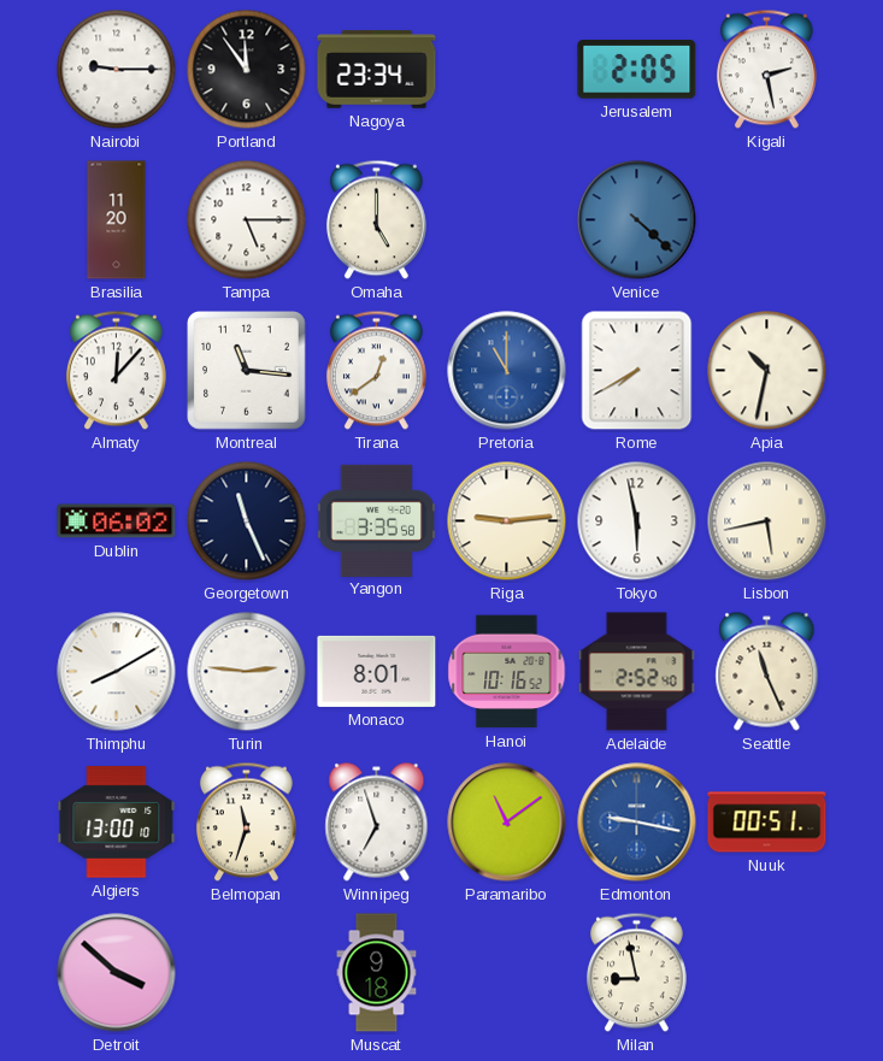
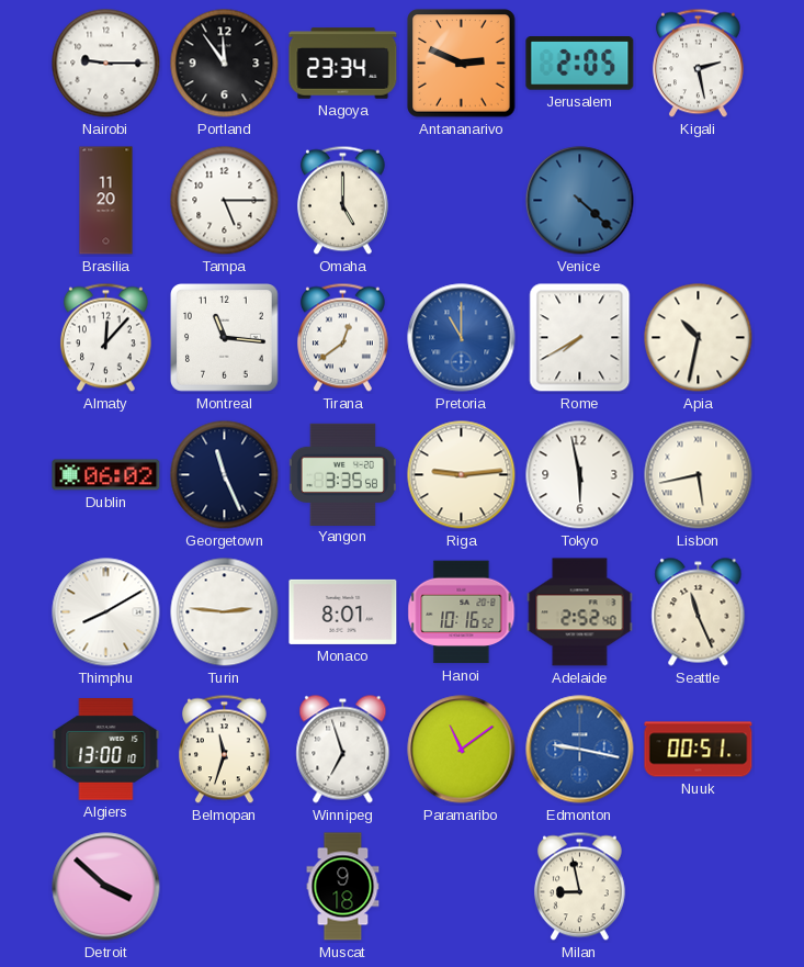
Antananarivo: none -> 2:49
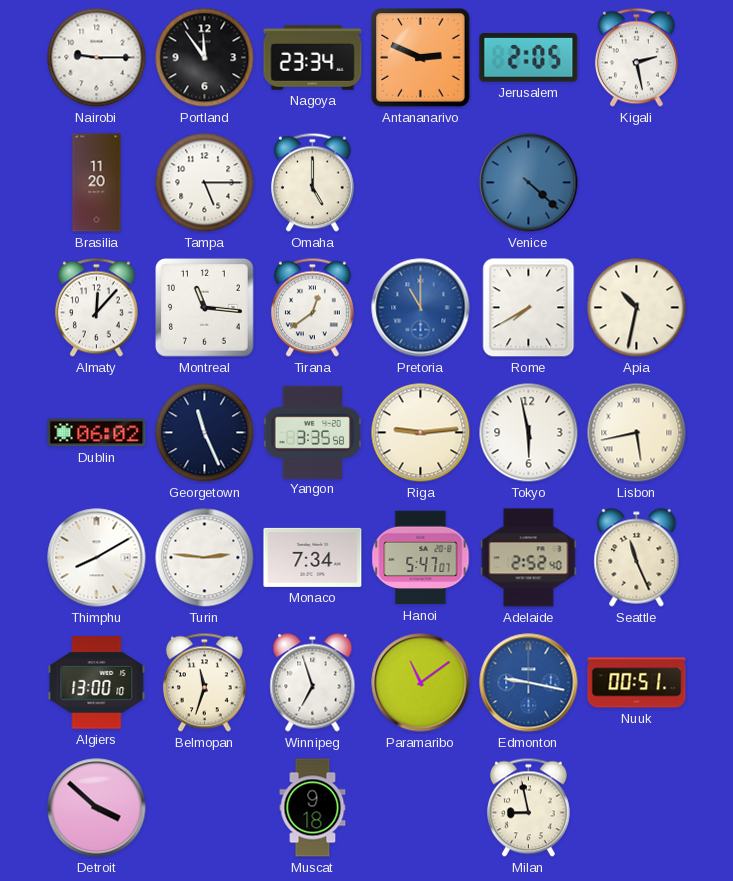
Monaco: 8:01 -> 7:34
Hanoi: 10:16 -> 5:47
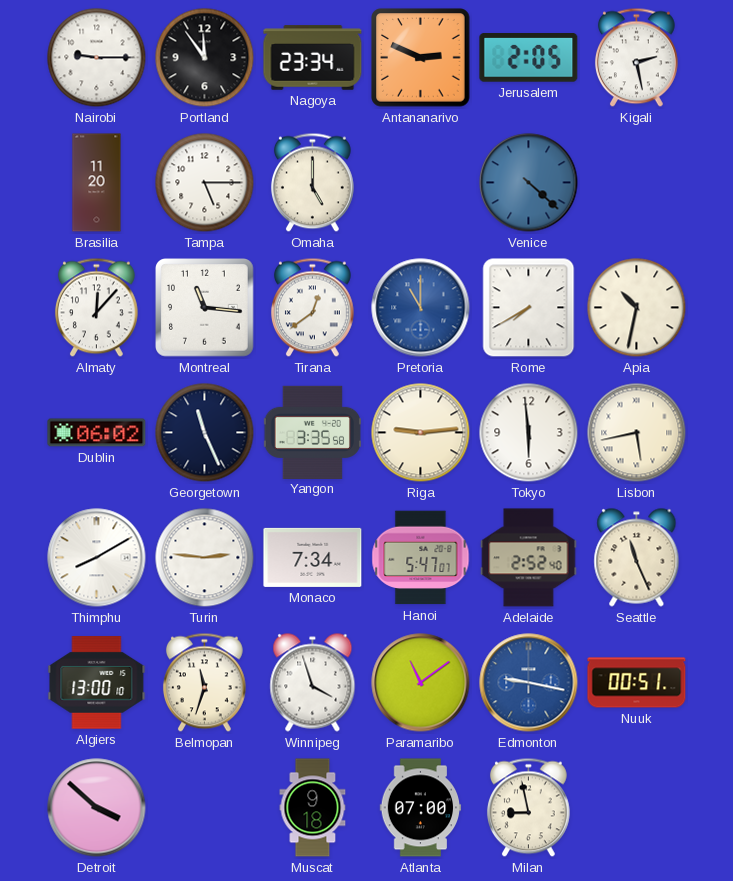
Tokyo: 5:58 -> 5:59
Winnipeg: 6:57 -> 3:57
Atlanta: none -> 07:00
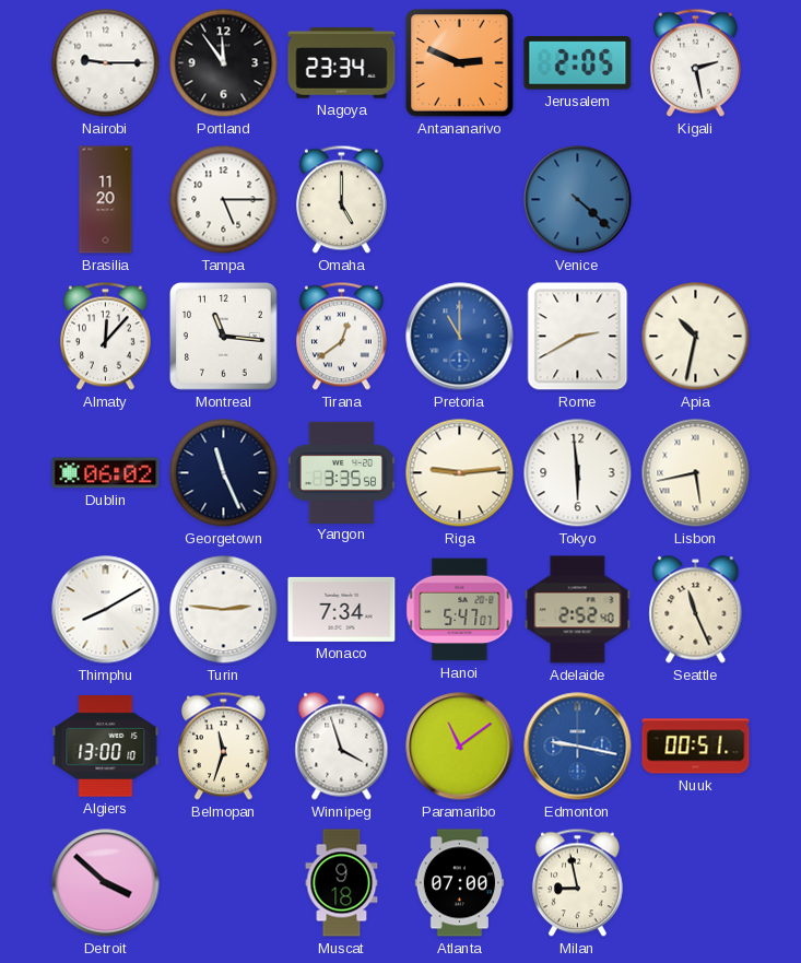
Rome: 7:40 -> 2:40
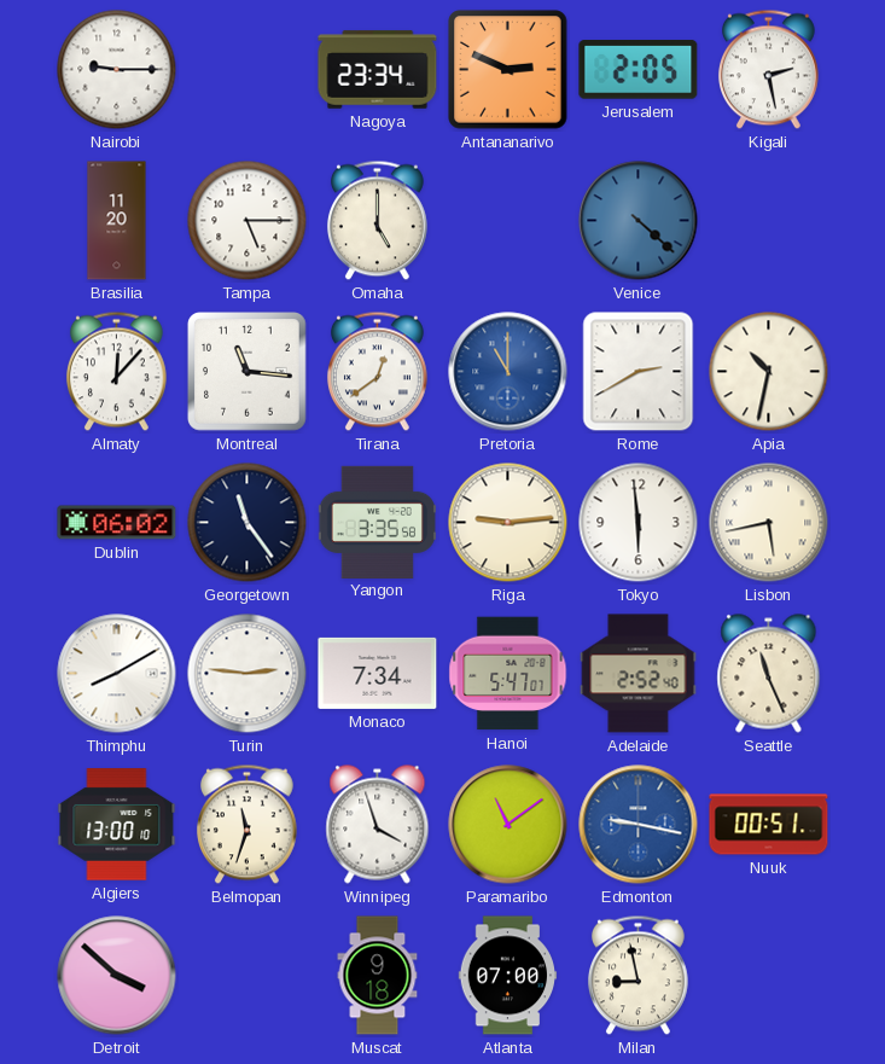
Portland: 11:54 -> none
Georgetown: 11:26 -> 11:24
